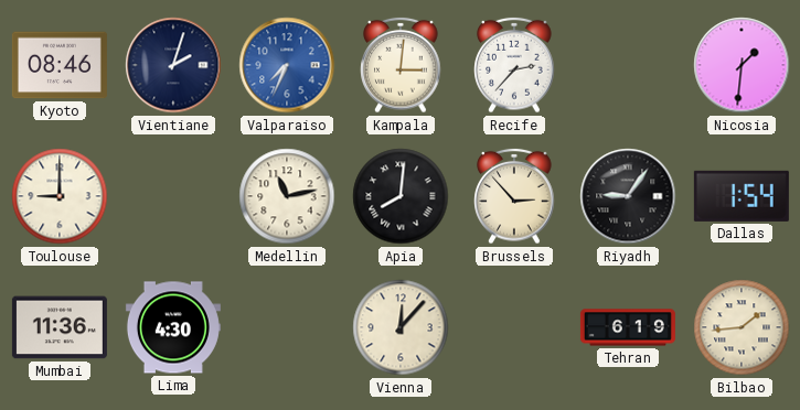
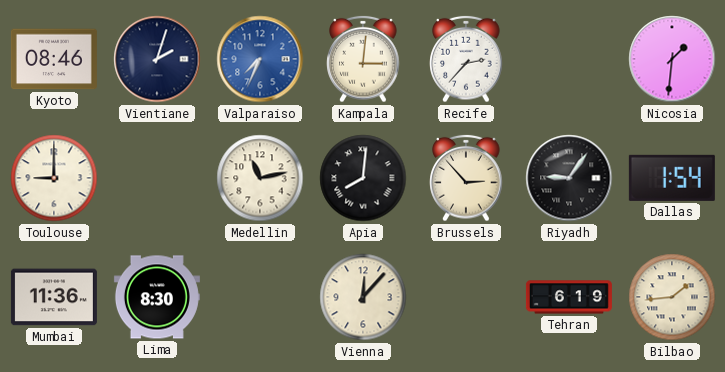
Lima: 4:30 -> 8:30
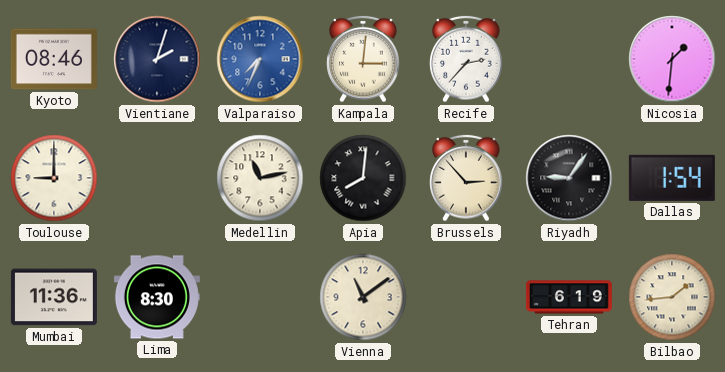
Vienna: 12:07 -> 11:09
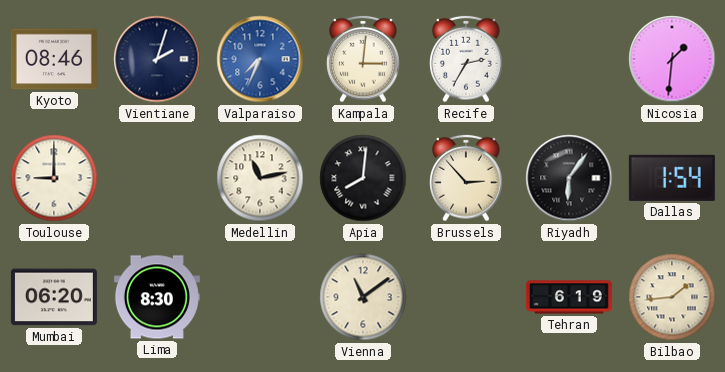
Recife: 2:37 -> 2:35
Riyadh: 9:06 -> 6:06
Mumbai: 11:36 -> 06:20
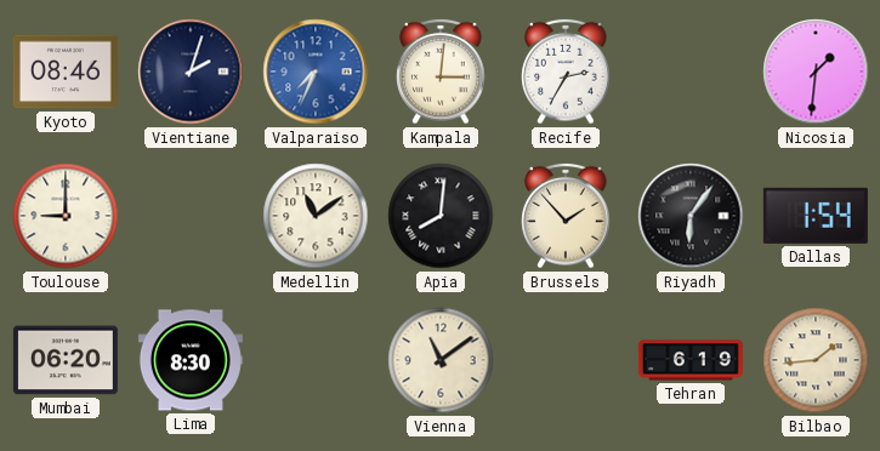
Medellin: 11:13 -> 11:09
Brussels: 2:53 -> 1:53
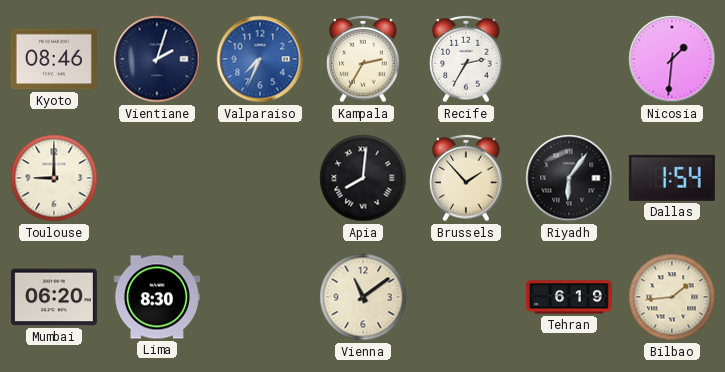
Kampala: 3:01 -> 2:35
Medellin: 11:09 -> none
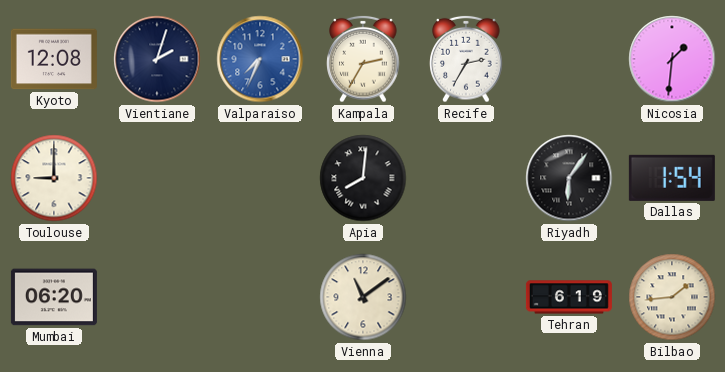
Kyoto: 08:46 -> 12:08
Brussels: 1:53 -> none
Lima: 8:30 -> none
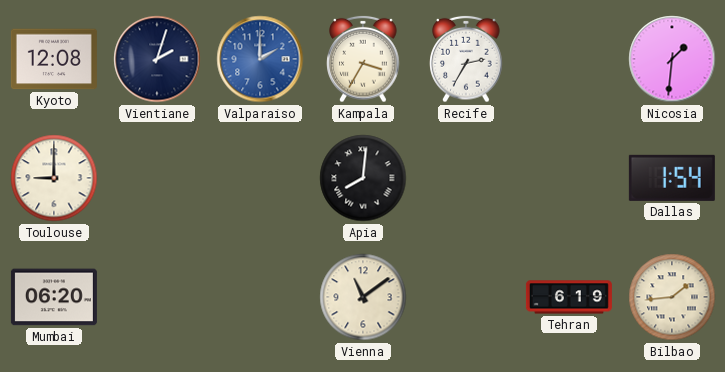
Valparaiso: 7:34 -> 2:00
Kampala: 2:35 -> 3:35
Riyadh: 6:06 -> none
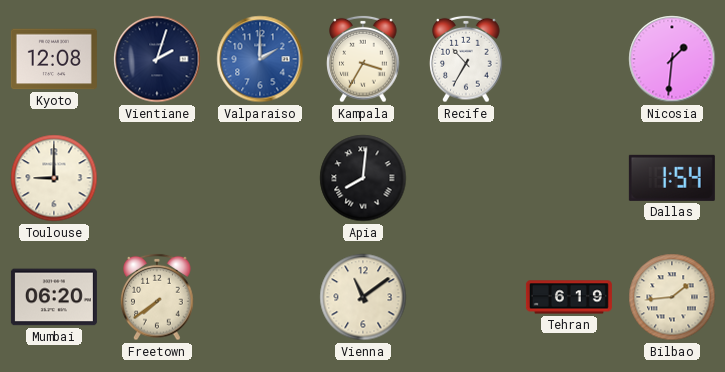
Recife: 2:35 -> 10:35
Freetown: none -> 7:39
